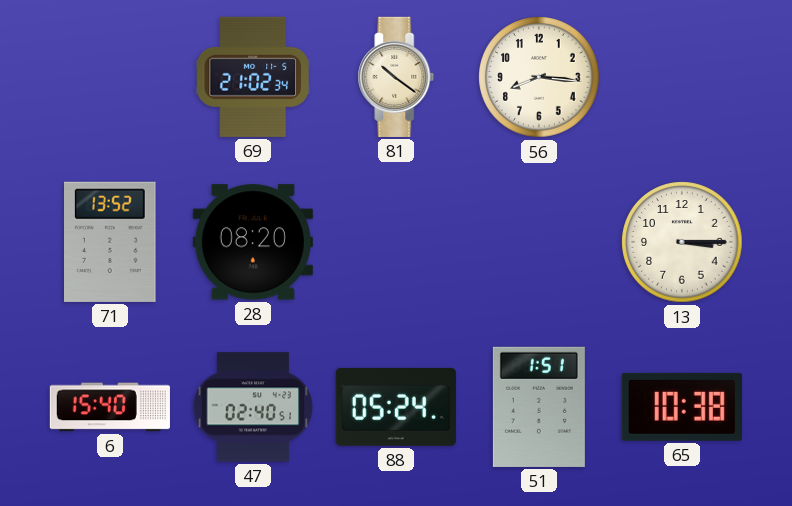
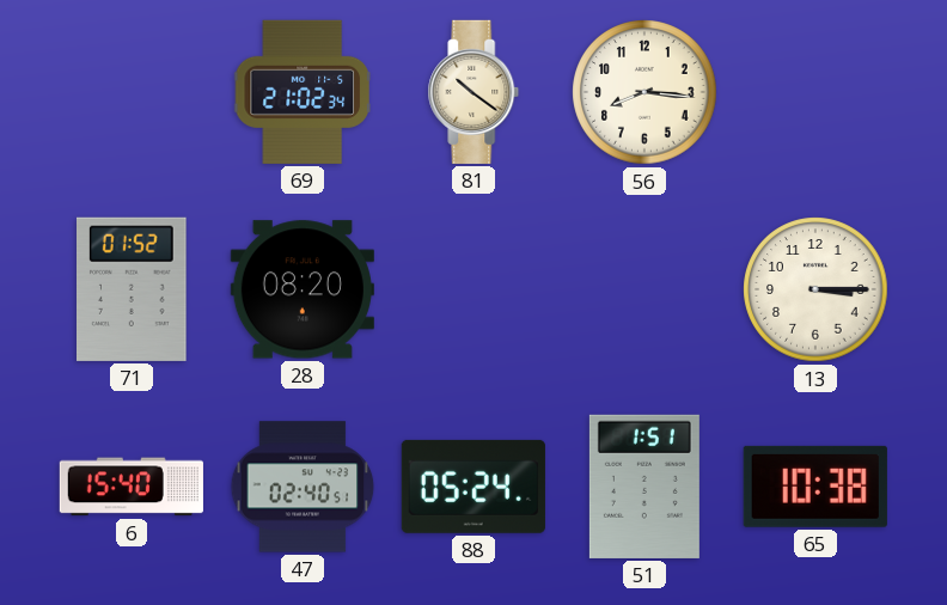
71: 13:52 -> 01:52
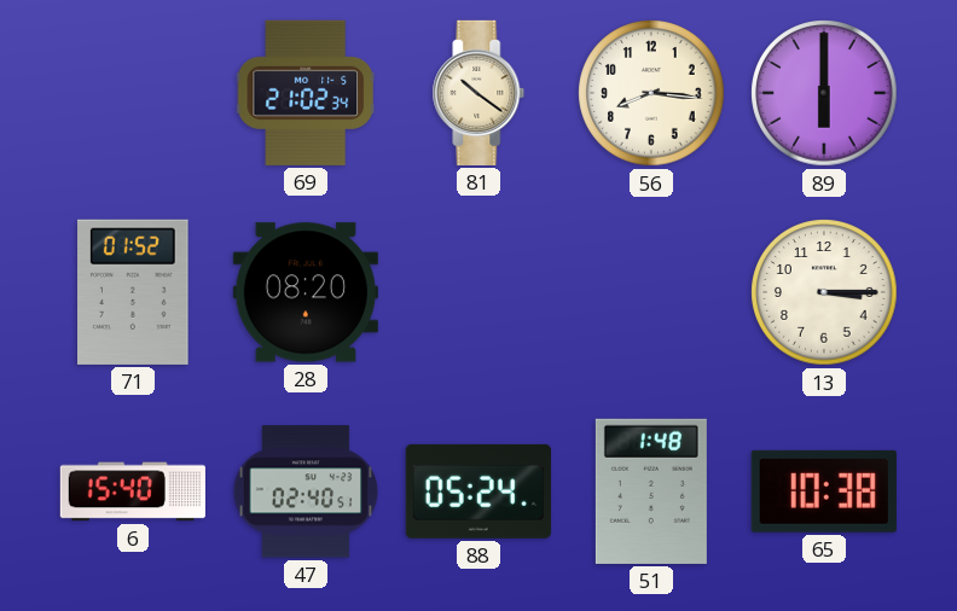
89: none -> 6:00
51: 1:51 -> 1:48
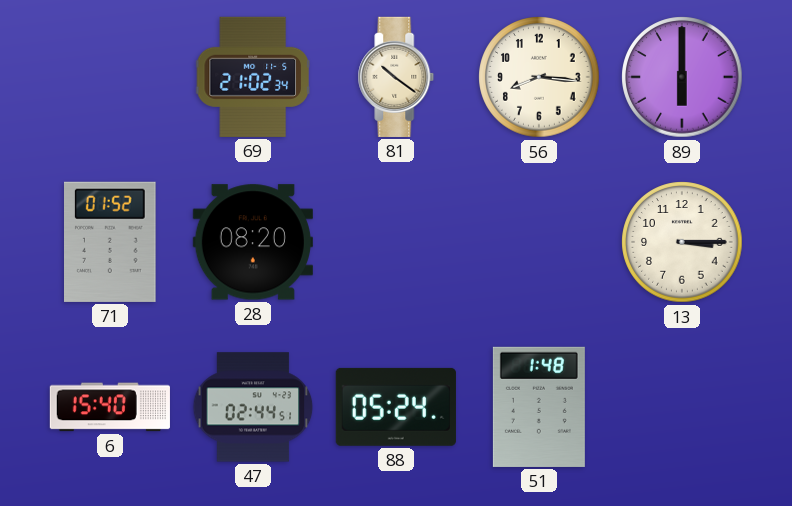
47: 02:40 -> 02:44
65: 10:38 -> none
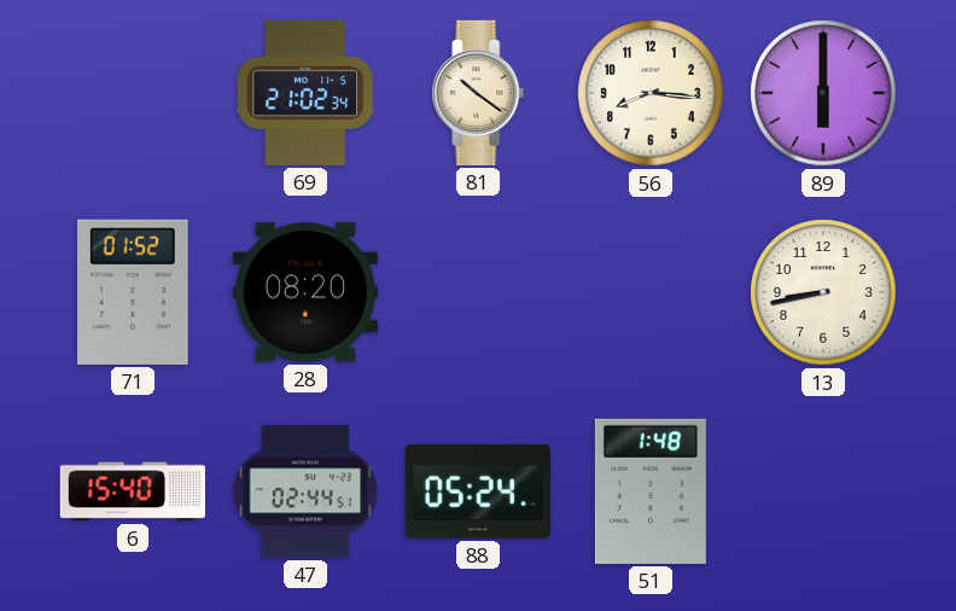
13: 3:15 -> 8:43
